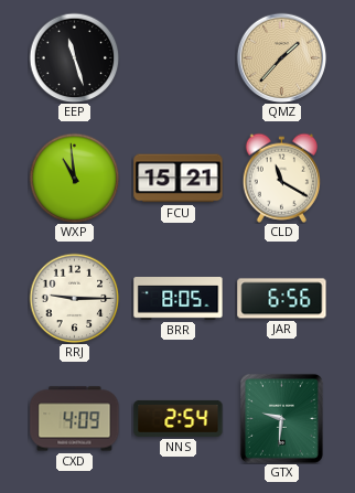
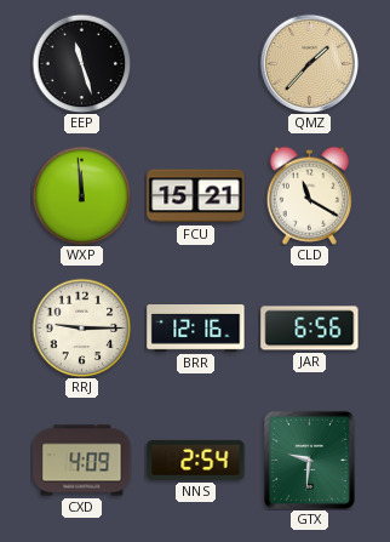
WXP: 10:59 -> 11:59
BRR: 8:05 -> 12:16
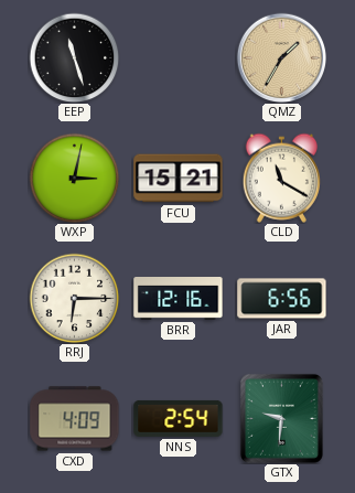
QMZ: 1:37 -> 1:35
WXP: 11:59 -> 3:02
RRJ: 9:15 -> 6:15
